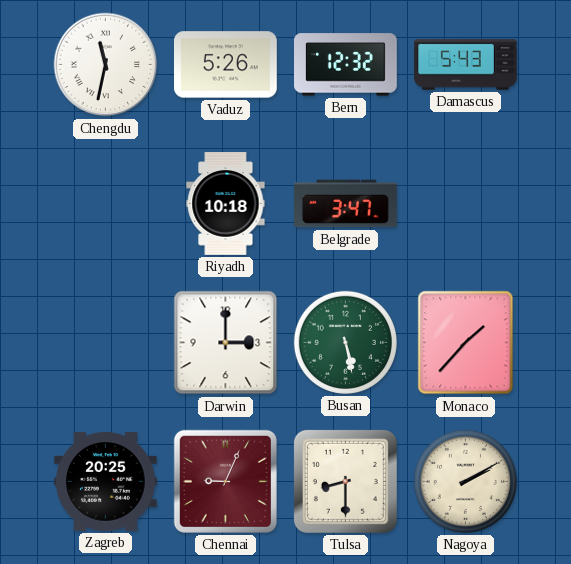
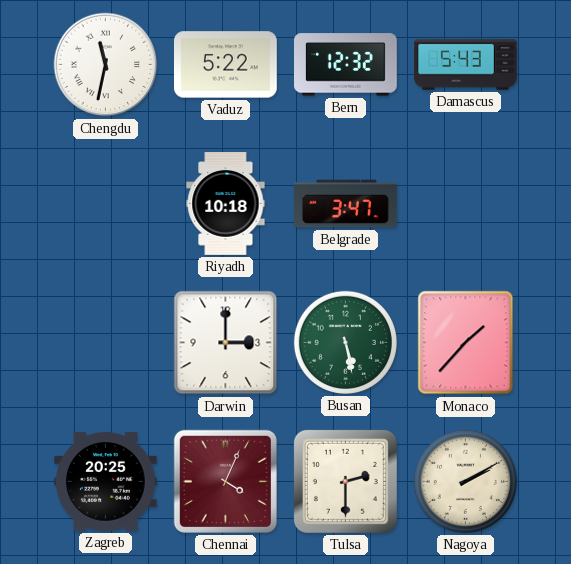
Vaduz: 5:26 -> 5:22
Chennai: 9:04 -> 4:04
Tulsa: 8:30 -> 2:30
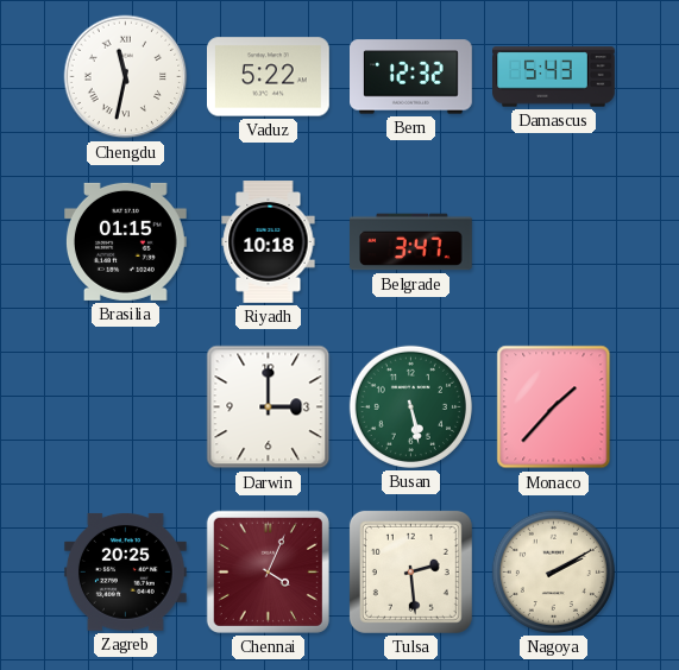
Brasilia: none -> 01:15
Tulsa: 2:30 -> 2:29
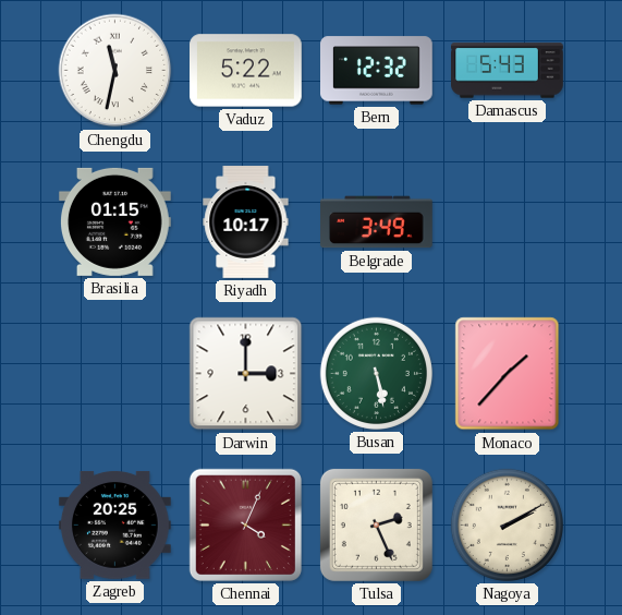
Riyadh: 10:18 -> 10:17
Belgrade: 3:47 -> 3:49
Tulsa: 2:29 -> 2:26
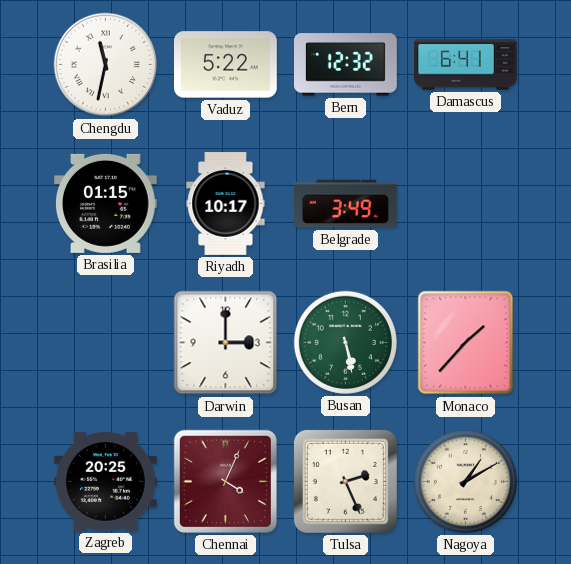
Damascus: 5:43 -> 6:41
Nagoya: 2:10 -> 1:10
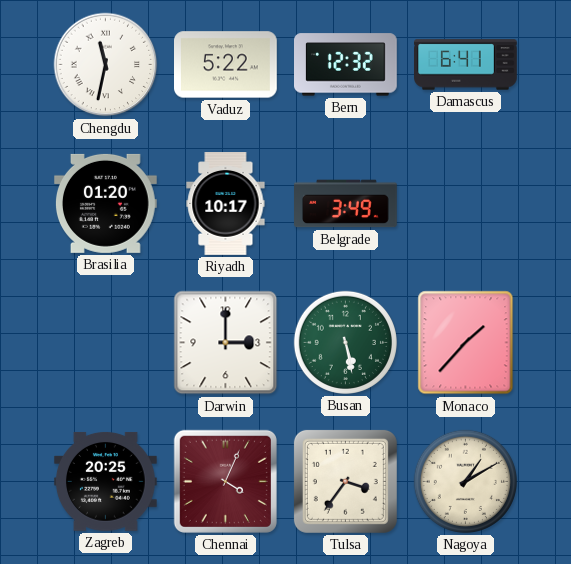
Brasilia: 01:15 -> 01:20
Tulsa: 2:26 -> 3:36
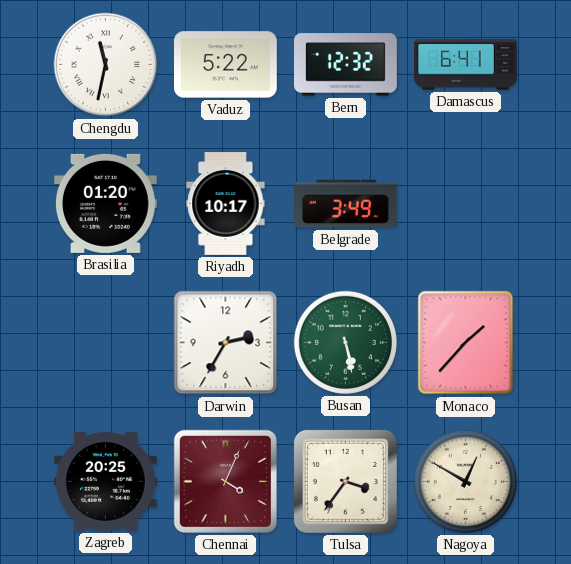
Darwin: 3:00 -> 2:35
Nagoya: 1:10 -> 12:50
